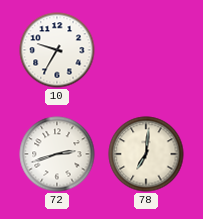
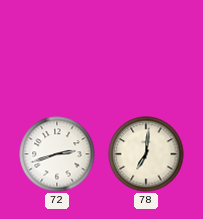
10: 9:35 -> none
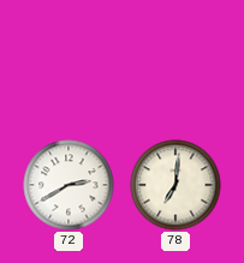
72: 2:42 -> 2:40
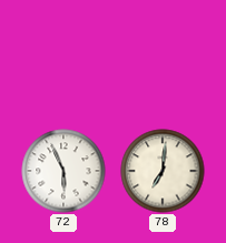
72: 2:40 -> 5:56
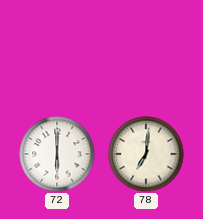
72: 5:56 -> 6:00
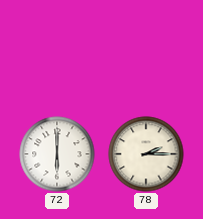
78: 7:01 -> 2:15
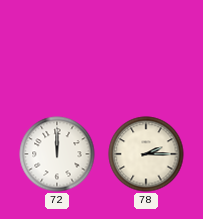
72: 6:00 -> 12:00
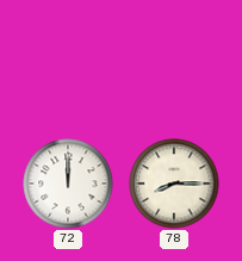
78: 2:15 -> 8:15
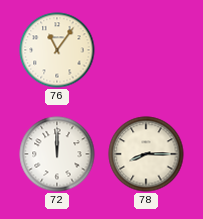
76: none -> 11:06
